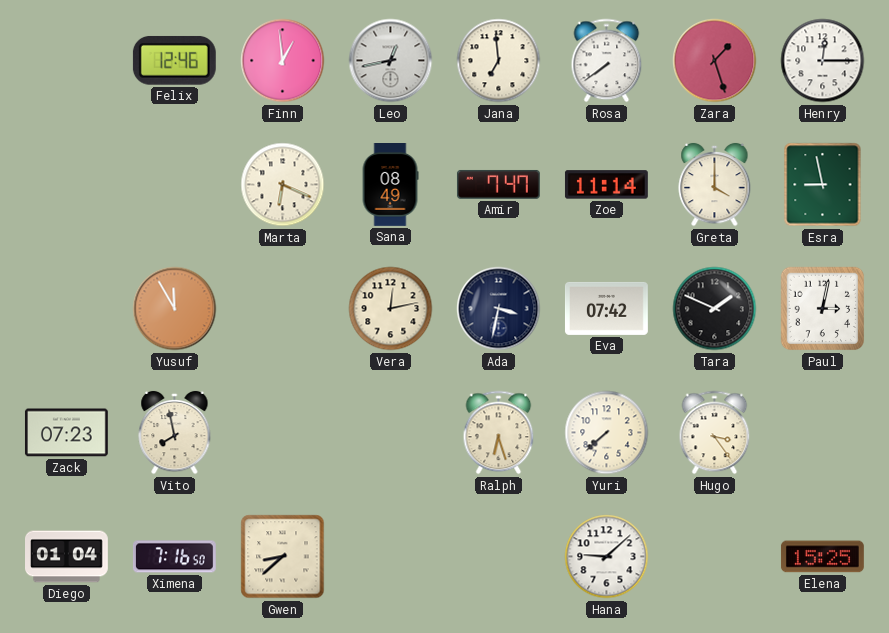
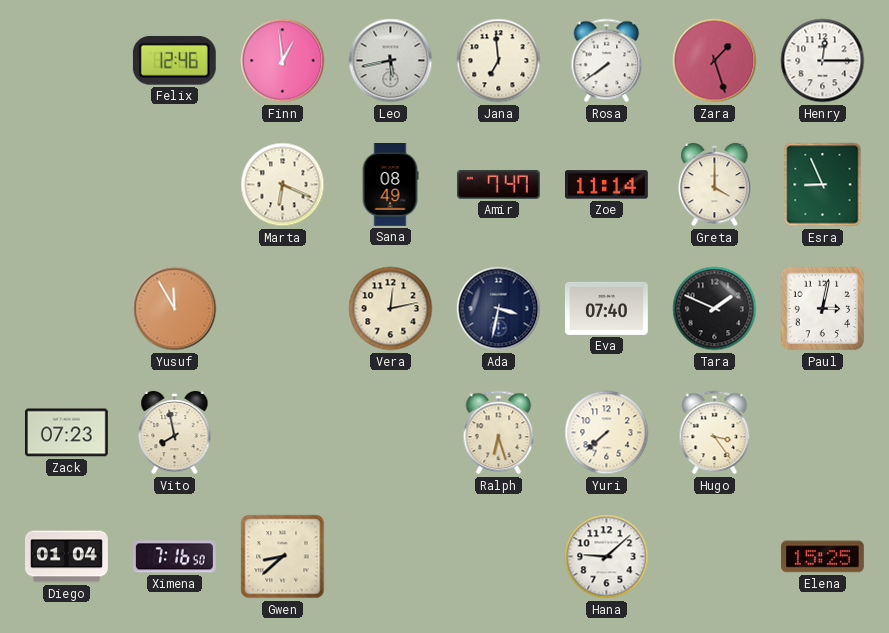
Leo: 12:43 -> 5:43
Esra: 8:58 -> 8:56
Eva: 07:42 -> 07:40
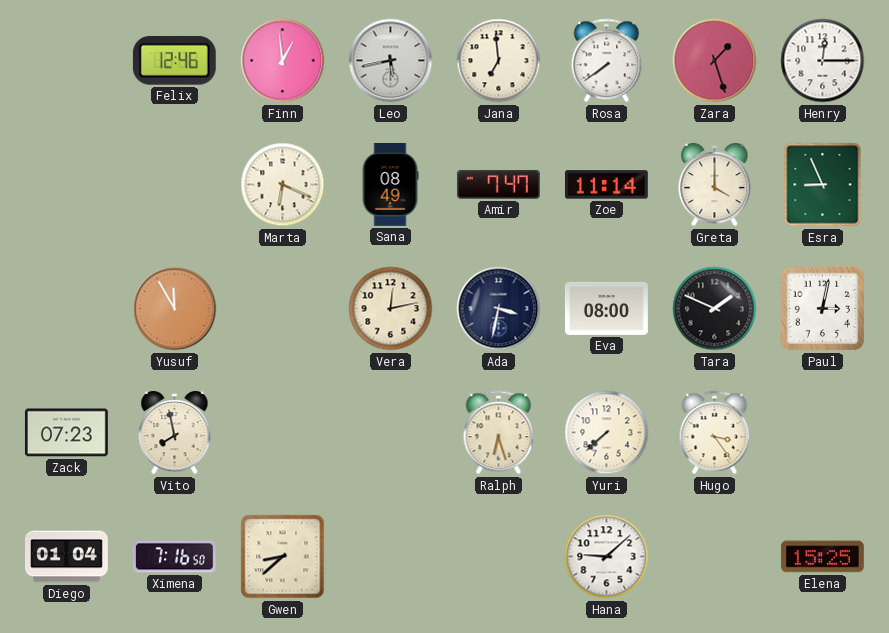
Eva: 07:40 -> 08:00
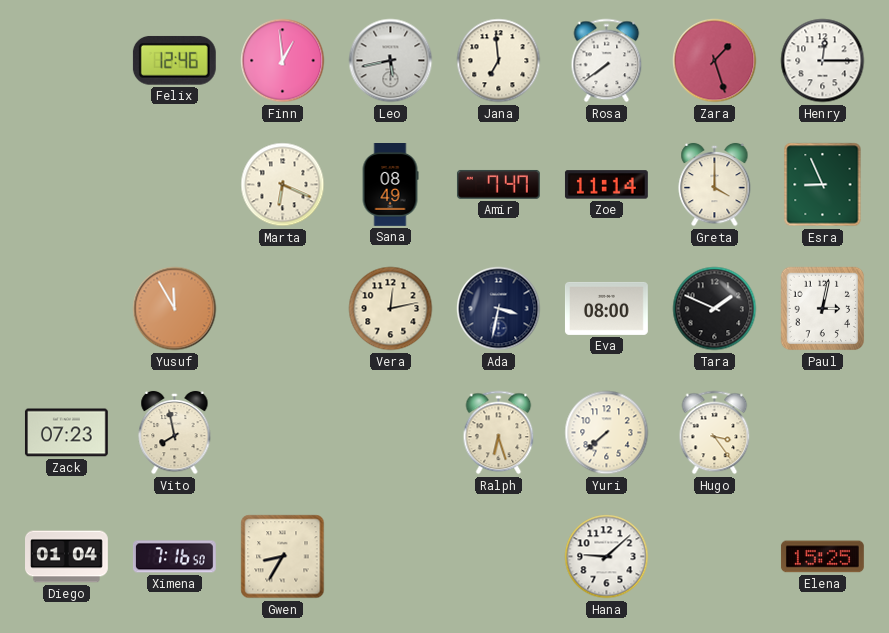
Gwen: 8:38 -> 8:35
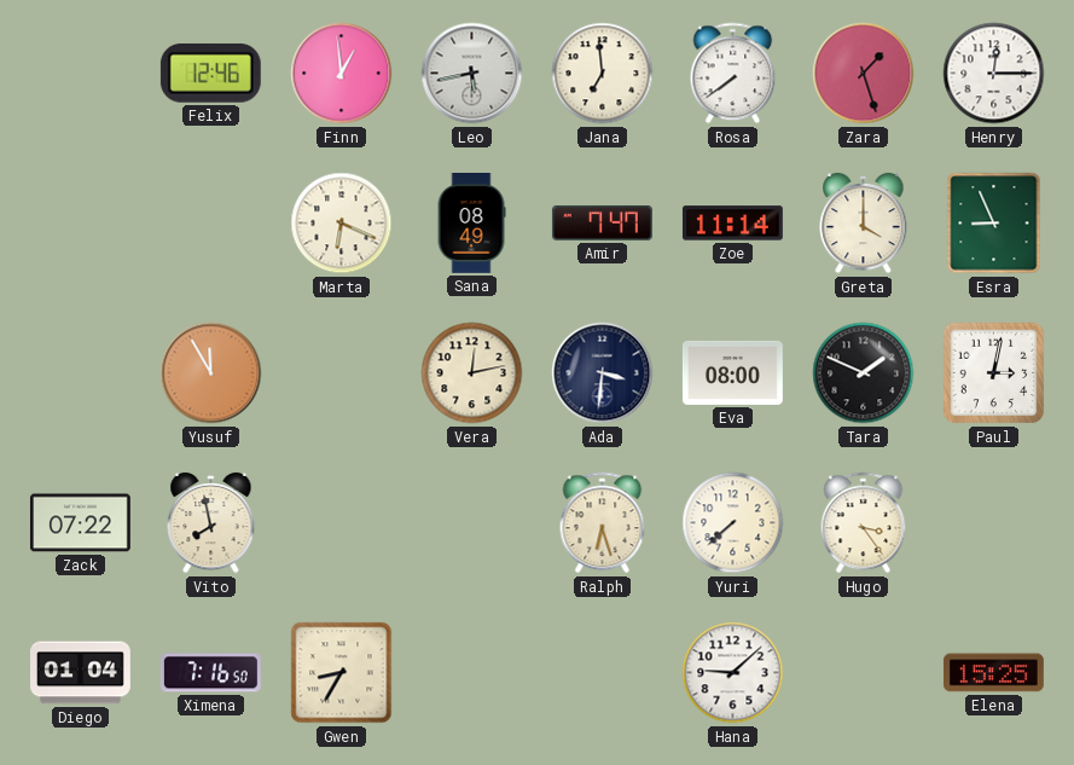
Ada: 3:32 -> 3:31
Zack: 07:23 -> 07:22
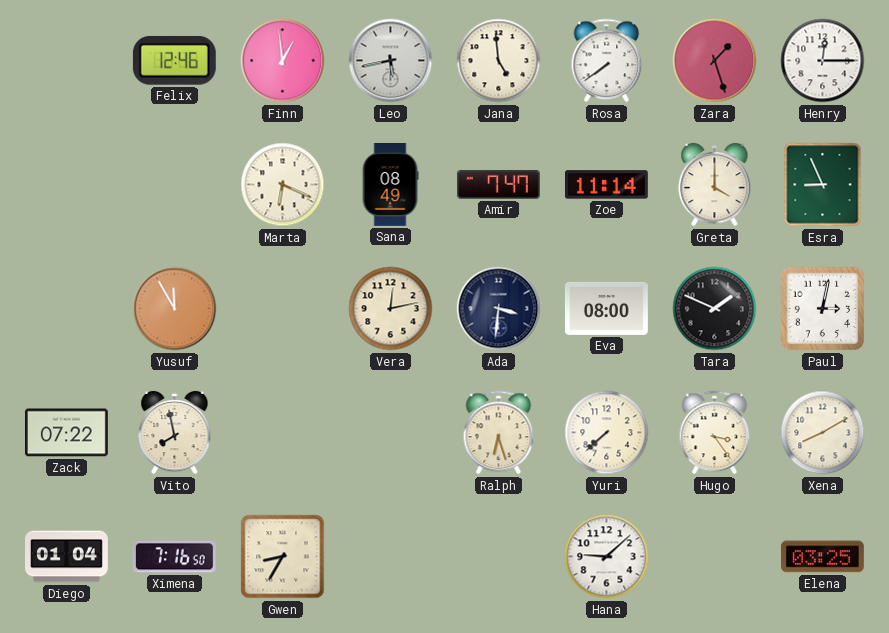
Jana: 6:59 -> 4:59
Xena: none -> 8:10
Elena: 15:25 -> 03:25
